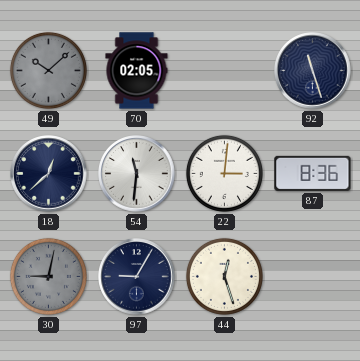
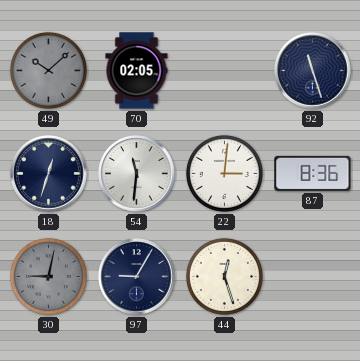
18: 12:38 -> 12:33
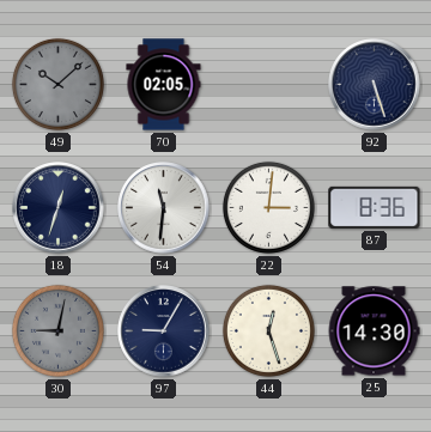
92: 11:27 -> 5:27
25: none -> 14:30
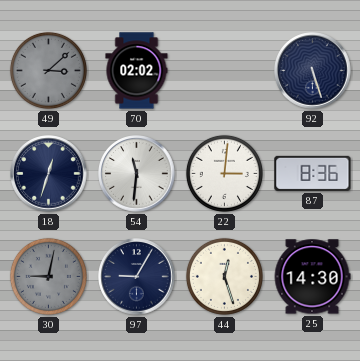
49: 10:08 -> 3:08
70: 02:05 -> 02:02
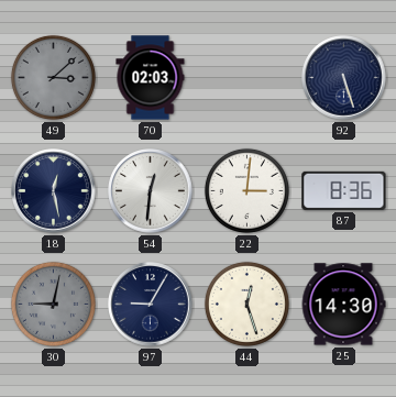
70: 02:02 -> 02:03
18: 12:33 -> 12:28
54: 11:31 -> 12:31
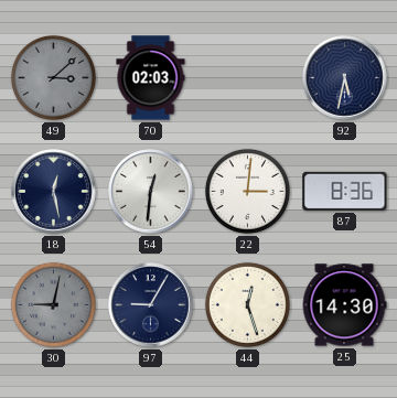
92: 5:27 -> 5:32
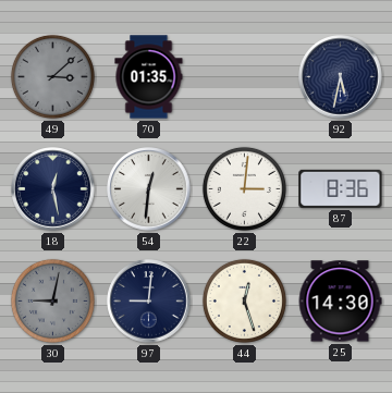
70: 02:03 -> 01:35
97: 9:05 -> 9:01
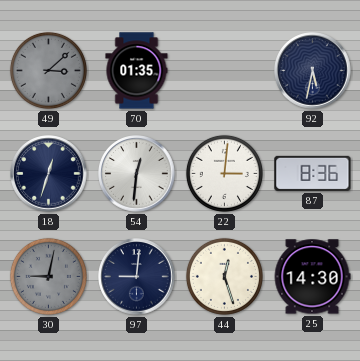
18: 12:28 -> 12:33
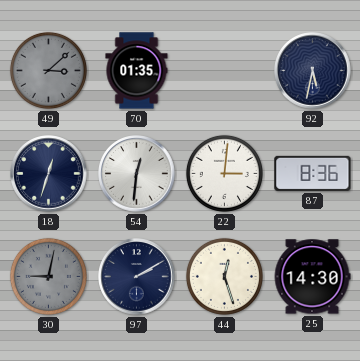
97: 9:01 -> 2:10
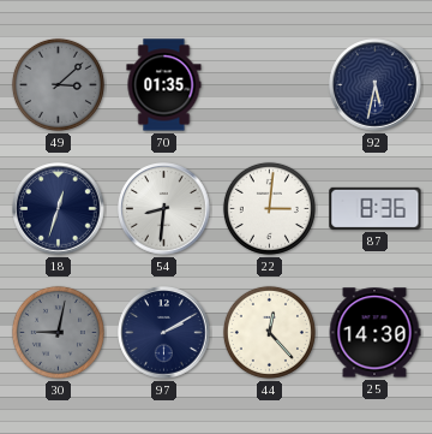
54: 12:31 -> 8:31
44: 12:27 -> 12:23
